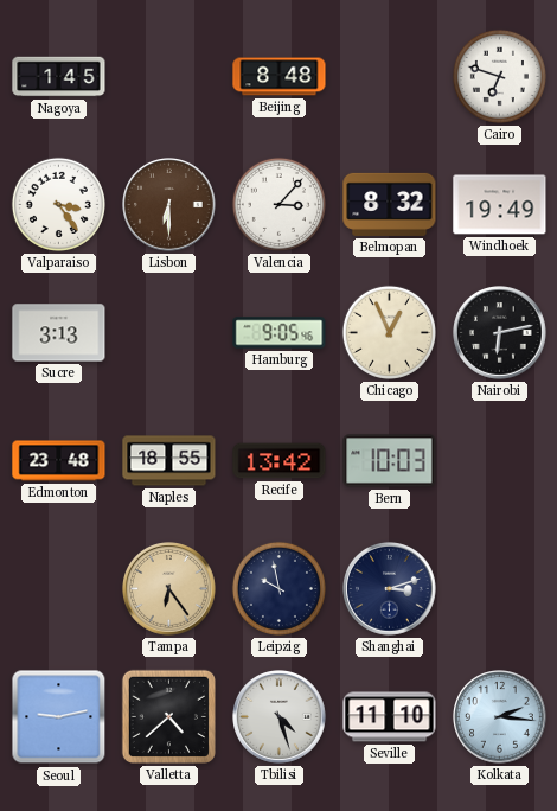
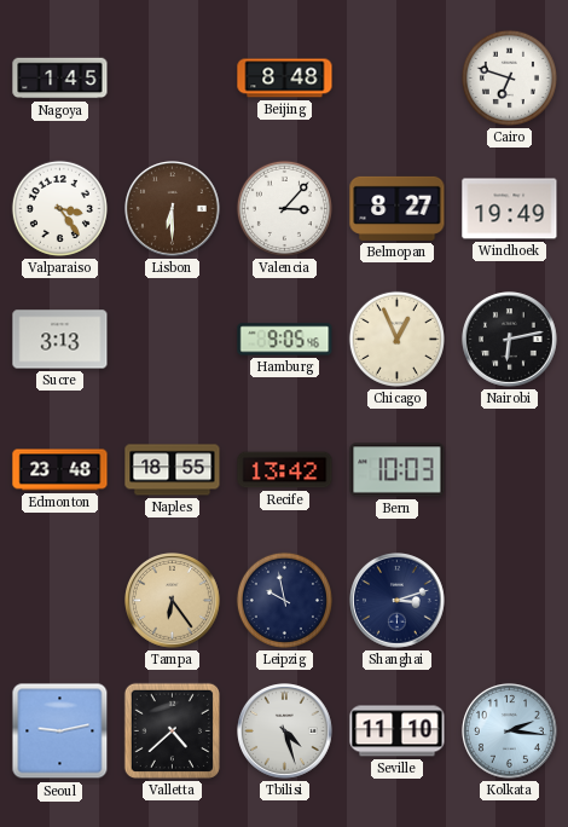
Belmopan: 8:32 -> 8:27
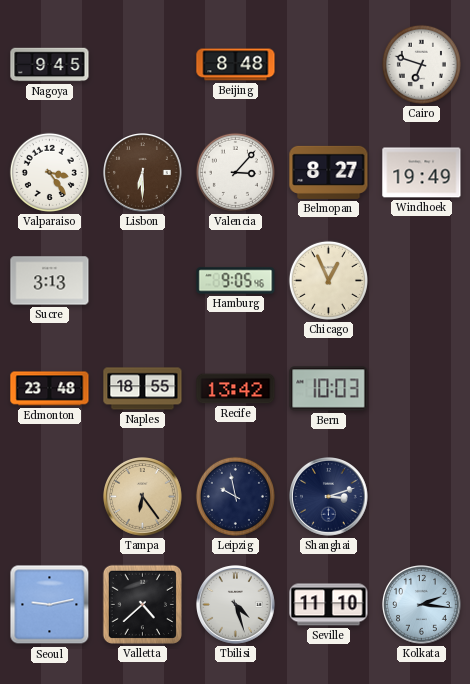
Nagoya: 1:45 -> 9:45
Nairobi: 6:13 -> none
